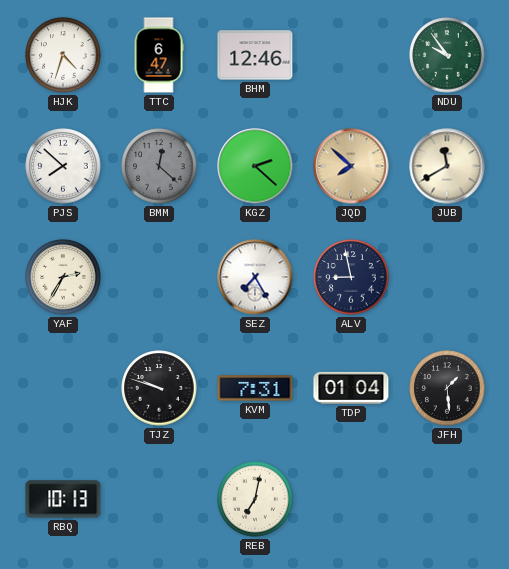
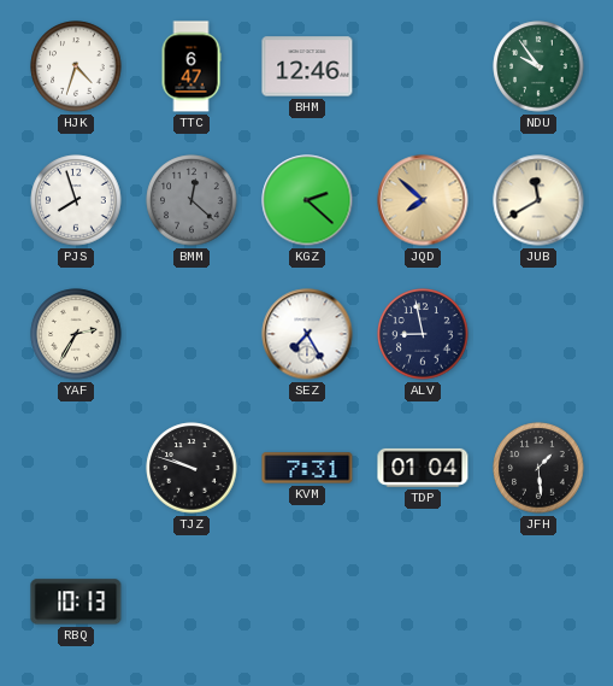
PJS: 7:52 -> 7:57
REB: 7:02 -> none
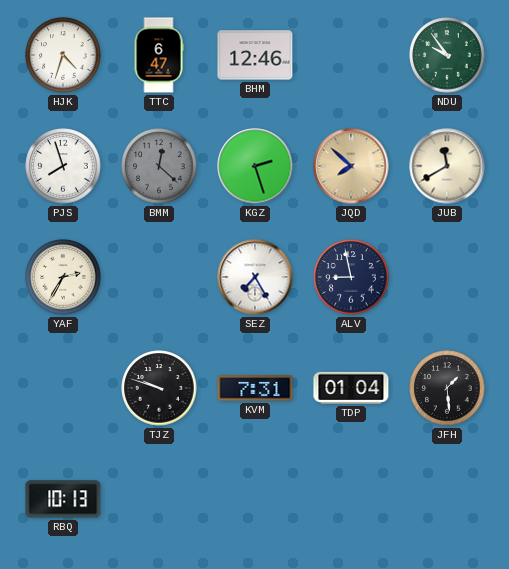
KGZ: 2:22 -> 2:27
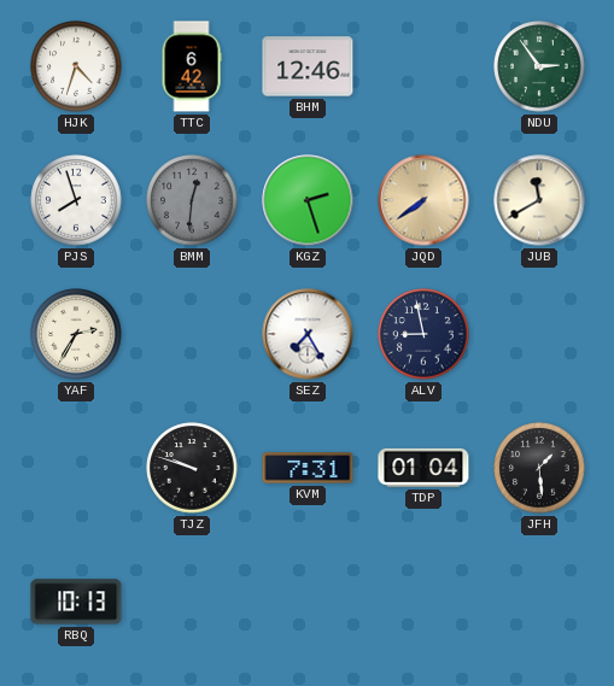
TTC: 6:47 -> 6:42
NDU: 9:54 -> 2:54
BMM: 12:22 -> 12:31
JQD: 7:52 -> 7:39
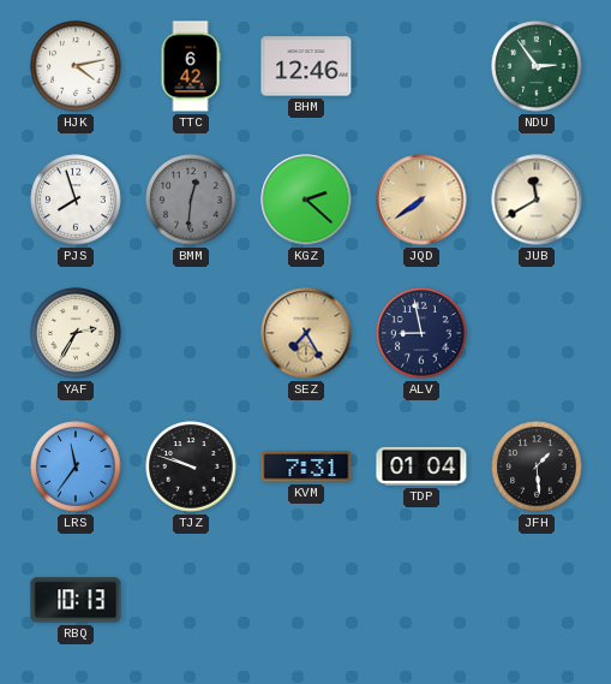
HJK: 4:33 -> 4:13
KGZ: 2:27 -> 2:22
SEZ dial: white -> champagne
LRS: none -> 11:36
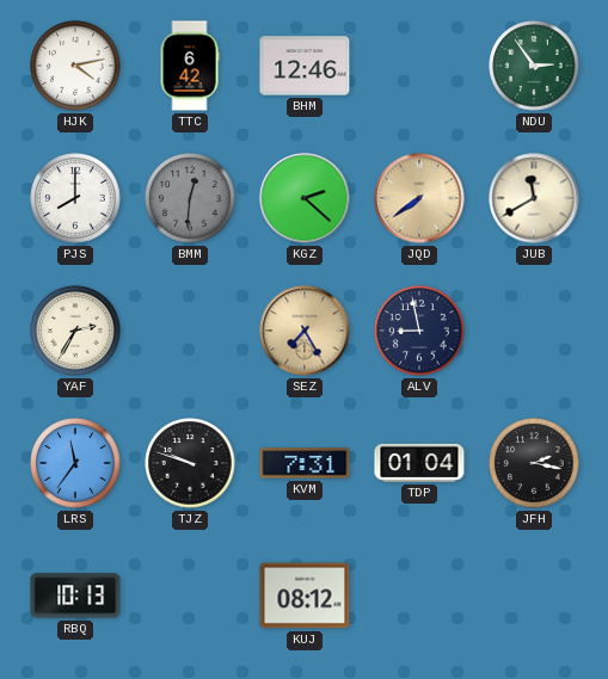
PJS: 7:57 -> 8:00
JFH: 1:29 -> 2:17
KUJ: none -> 08:12
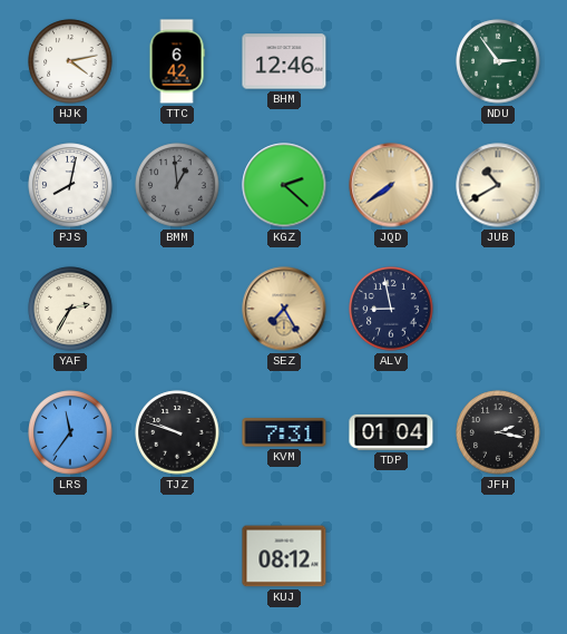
PJS: 8:00 -> 8:02
BMM: 12:31 -> 12:59
JUB: 11:40 -> 10:40
RBQ: 10:13 -> none
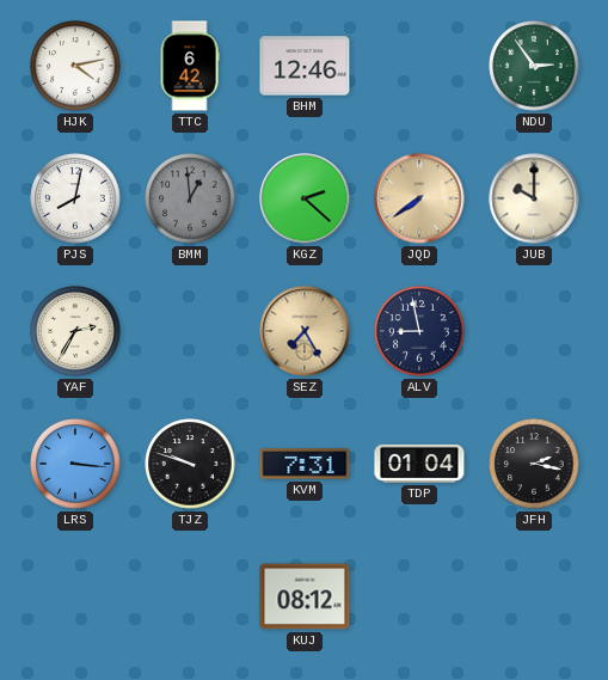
JUB: 10:40 -> 10:00
LRS: 11:36 -> 3:16
